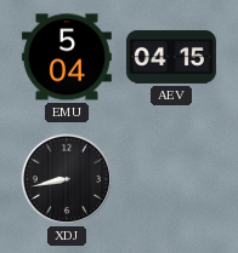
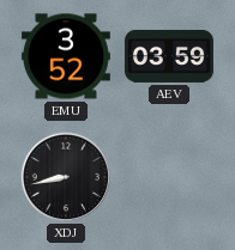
EMU: 5:04 -> 3:52
AEV: 04:15 -> 03:59
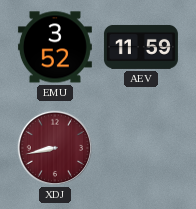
AEV: 03:59 -> 11:59
XDJ dial: black -> burgundy
